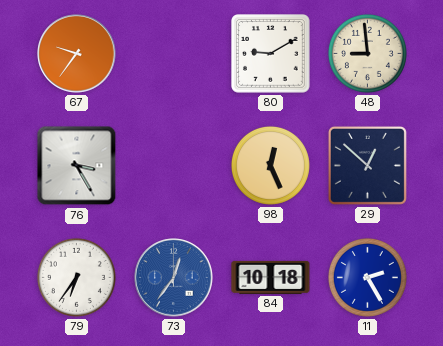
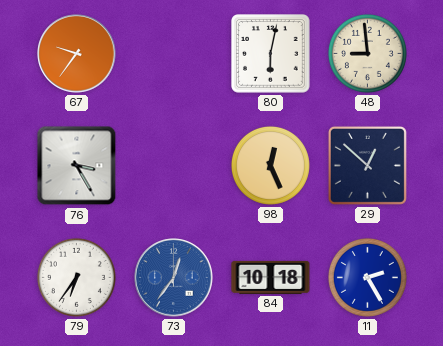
80: 9:10 -> 6:02
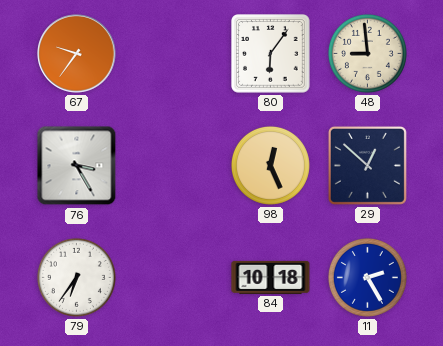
80: 6:02 -> 6:06
73: 12:36 -> none
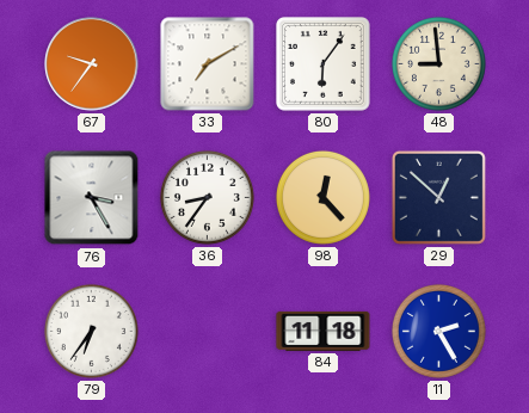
33: none -> 7:10
36: none -> 8:36
98: 12:26 -> 12:23
84: 10:18 -> 11:18
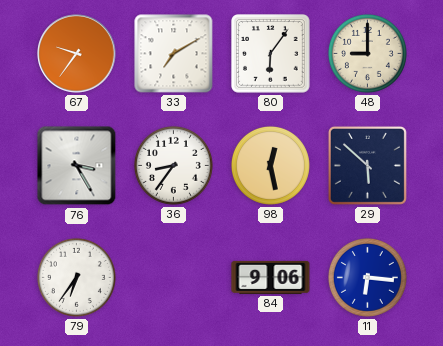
48: 8:59 -> 9:00
98: 12:23 -> 12:28
29: 12:52 -> 5:52
84: 11:18 -> 9:06
11: 2:25 -> 6:16
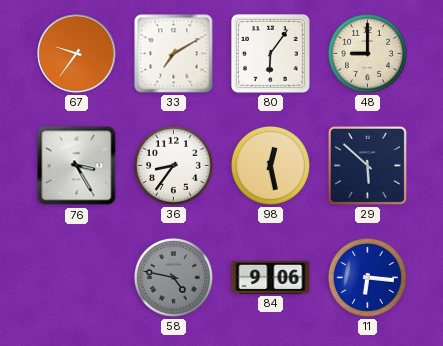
79: 6:36 -> none
58: none -> 4:47
